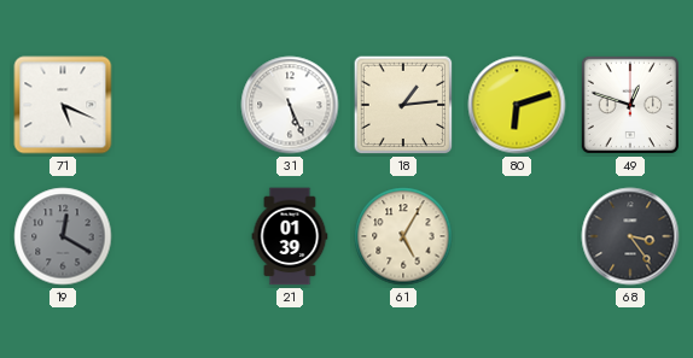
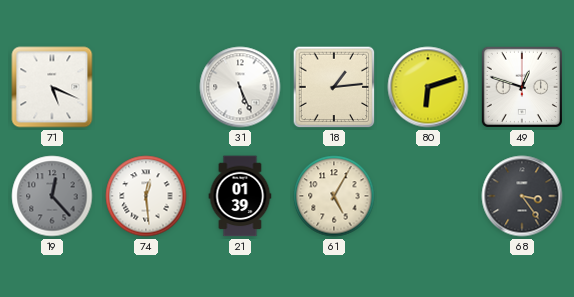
19: 12:20 -> 12:23
74: none -> 12:29
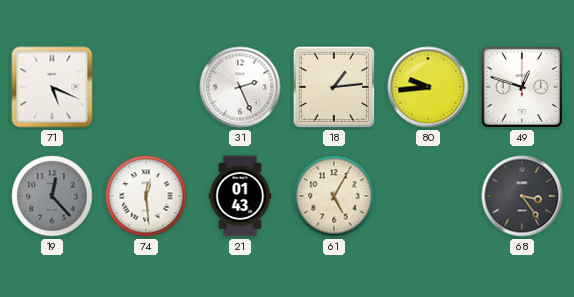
31: 5:26 -> 2:26
80: 6:12 -> 9:44
21: 01:39 -> 01:43
